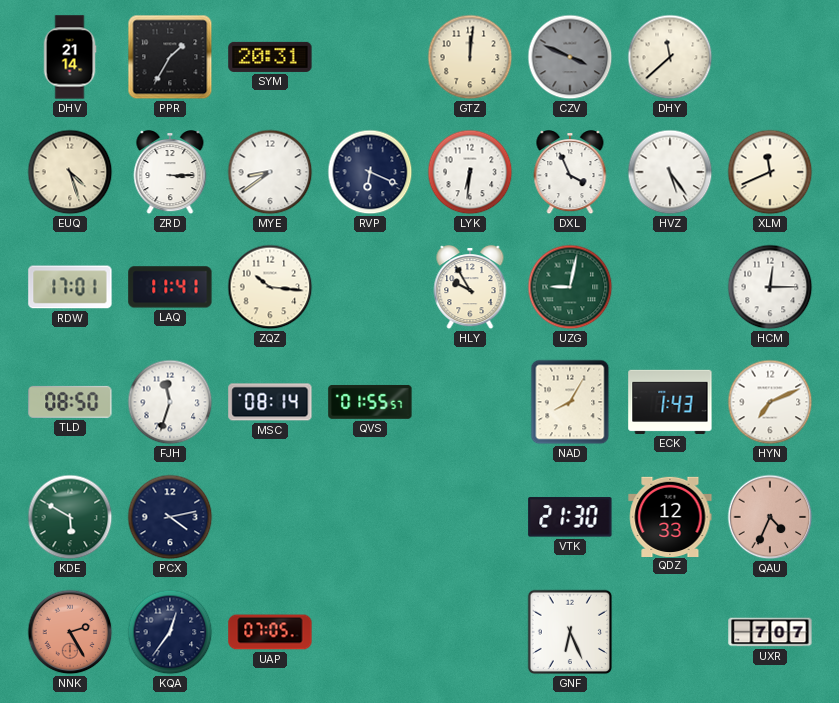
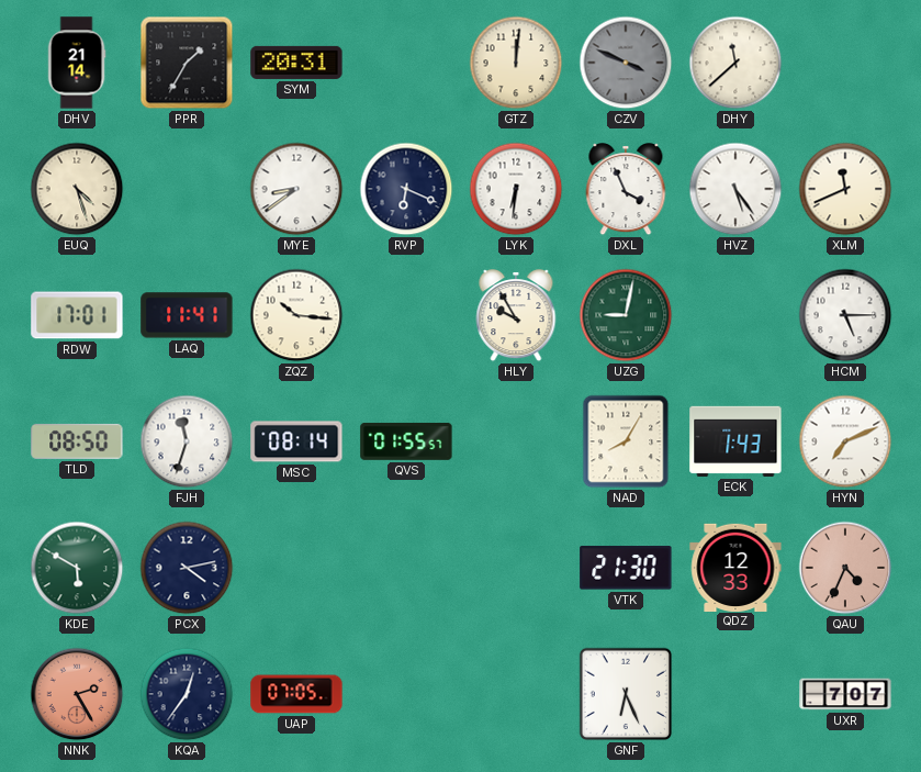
ZRD: 3:15 -> none
HCM: 12:15 -> 5:15
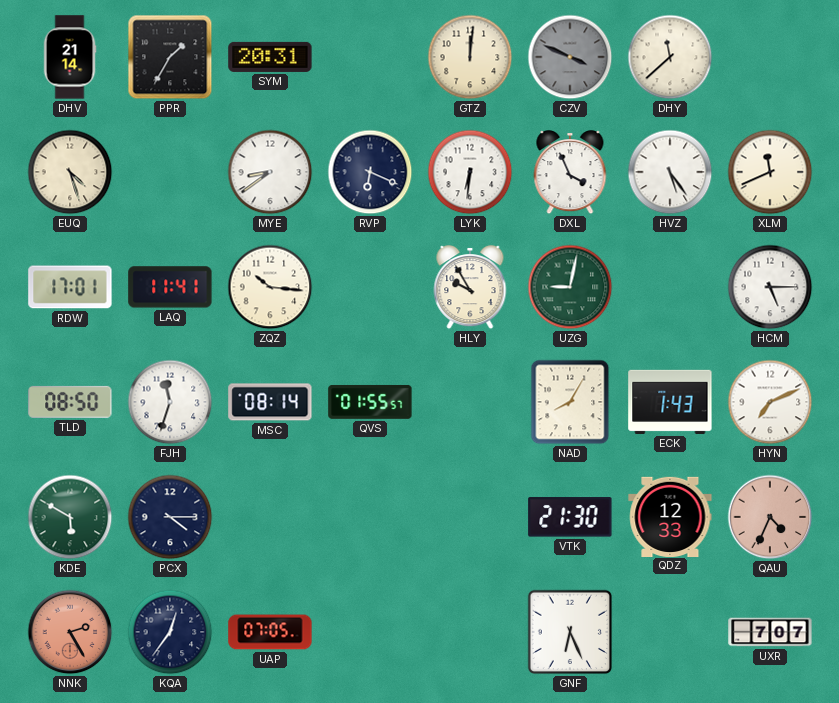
PCX: 4:13 -> 4:15
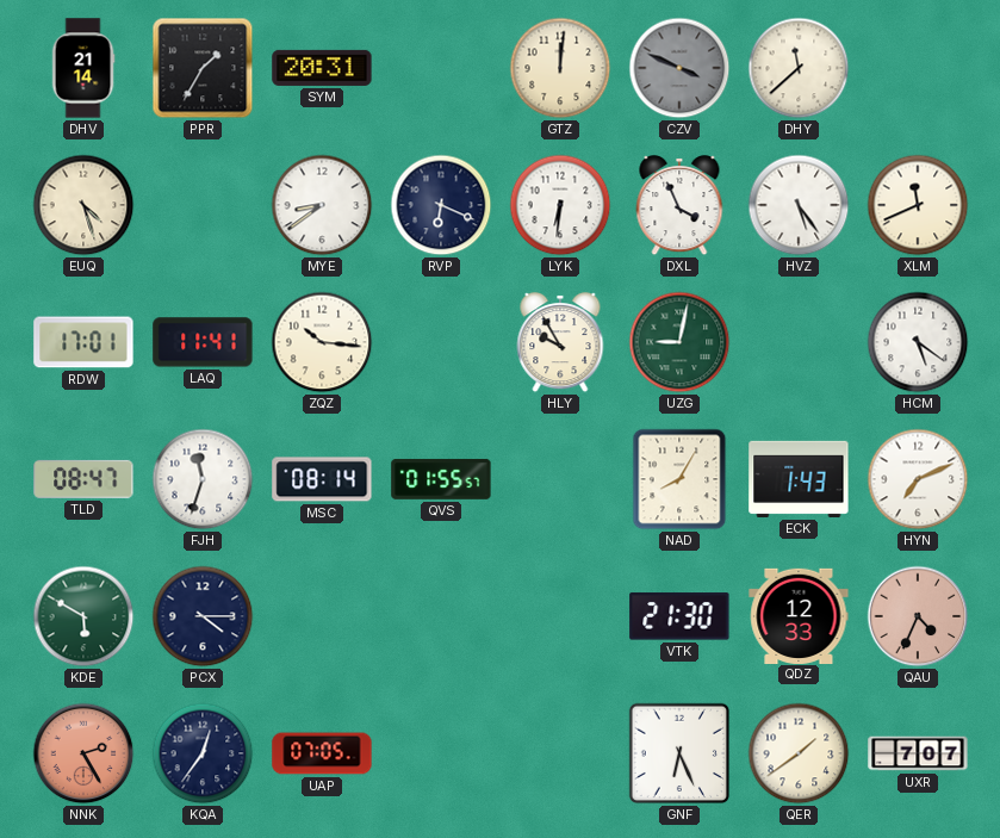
HCM: 5:15 -> 5:21
TLD: 08:50 -> 08:47
QER: none -> 1:39
